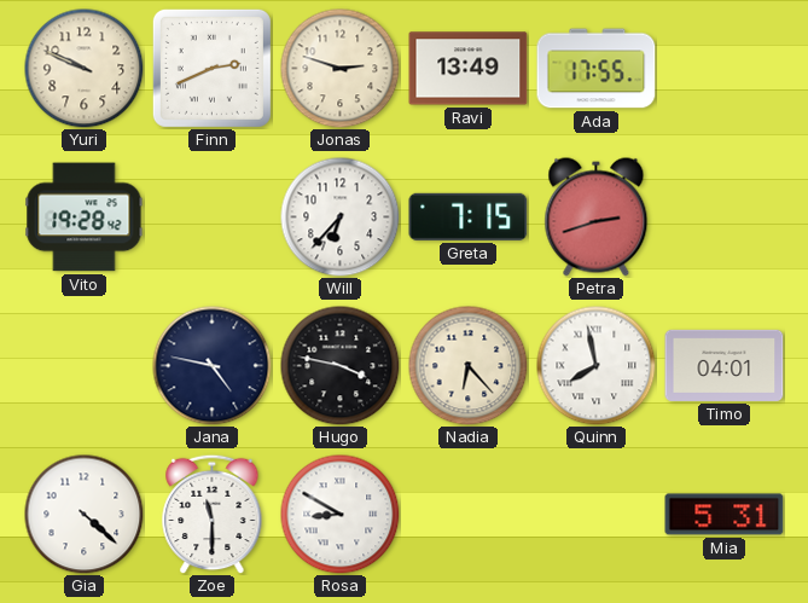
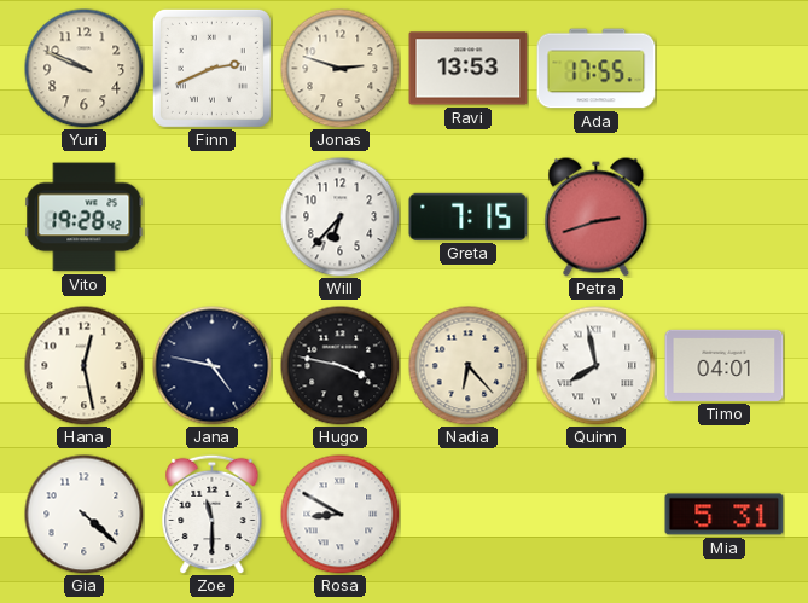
Ravi: 13:49 -> 13:53
Hana: none -> 12:28
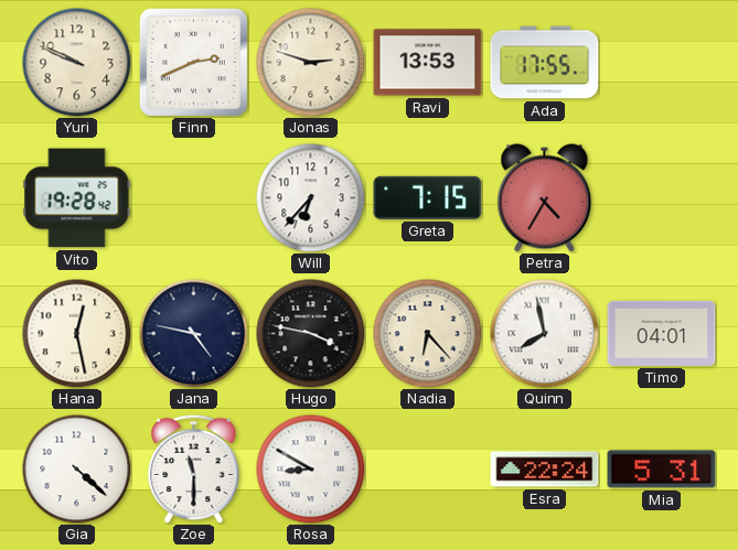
Petra: 2:42 -> 4:35
Esra: none -> 22:24
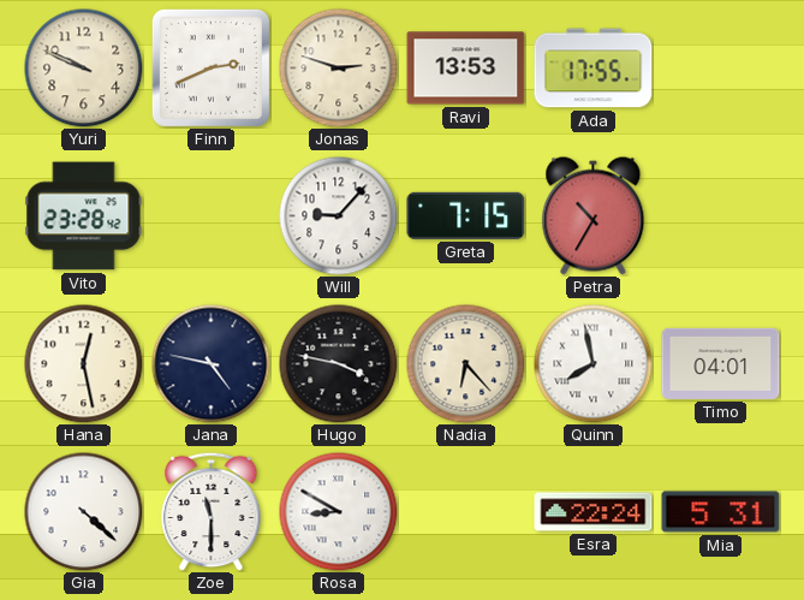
Vito: 19:28 -> 23:28
Will: 6:37 -> 9:07
Petra: 4:35 -> 10:35
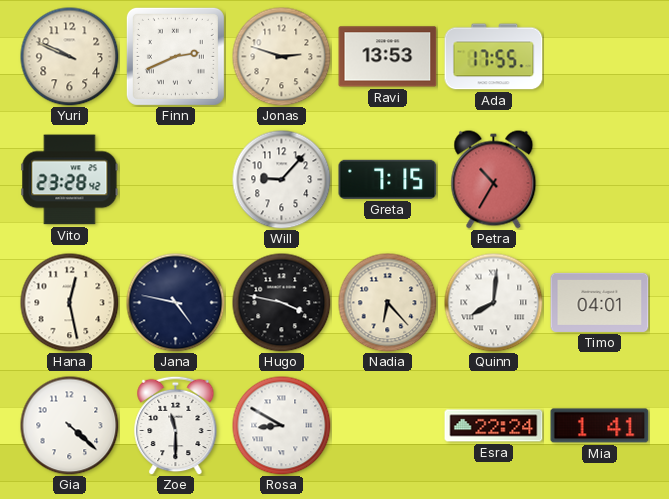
Quinn: 7:58 -> 8:01
Mia: 5:31 -> 1:41
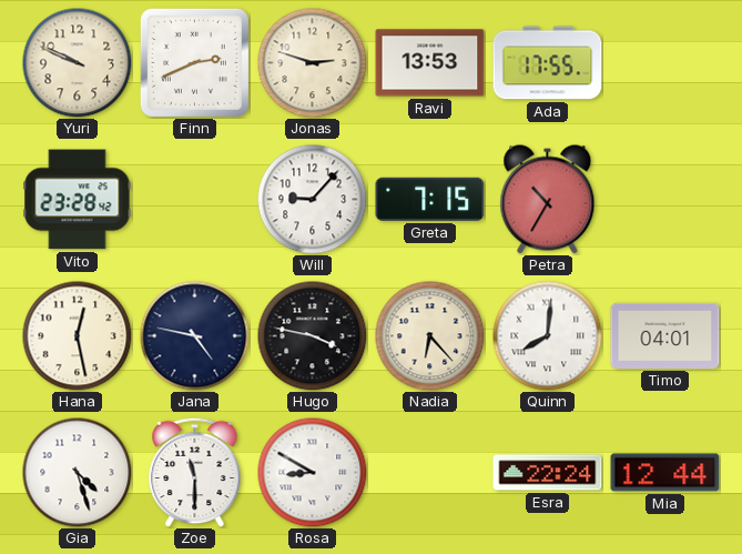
Gia: 4:22 -> 4:27
Mia: 1:41 -> 12:44
